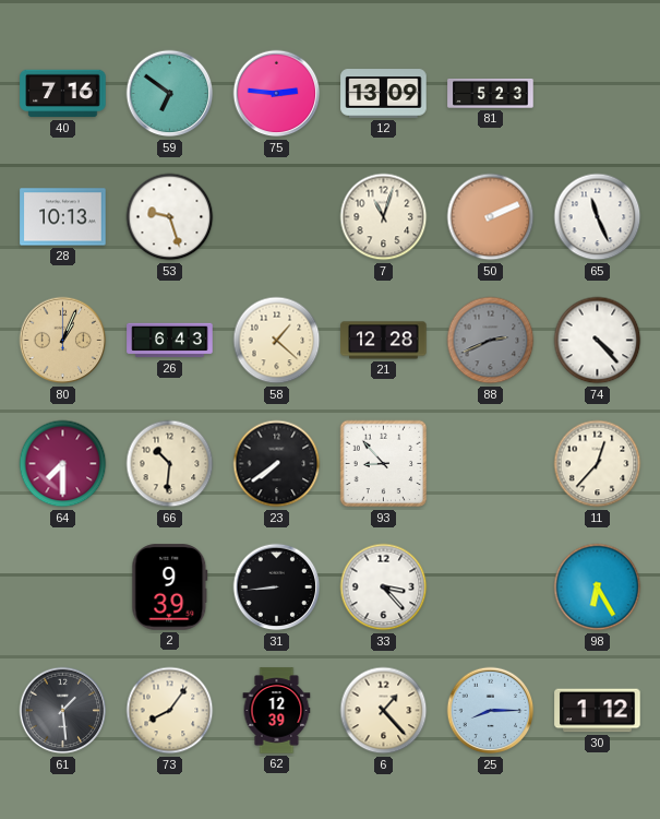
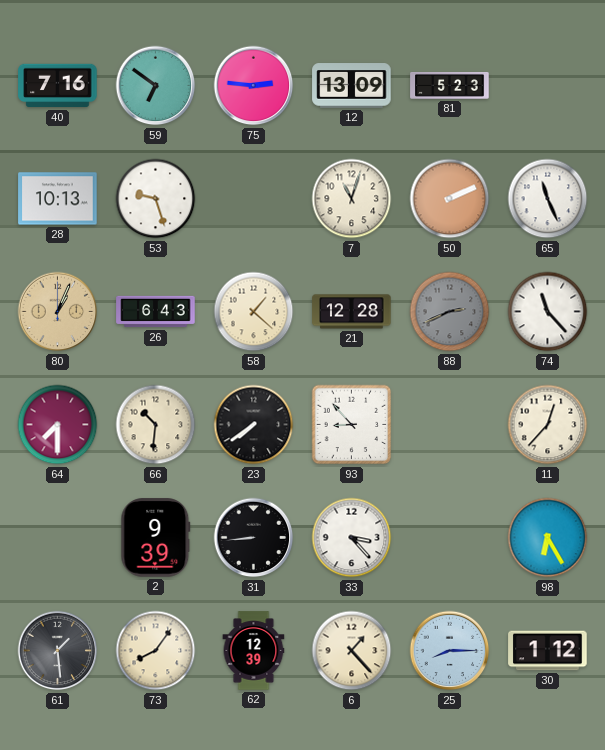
74: 4:23 -> 11:23
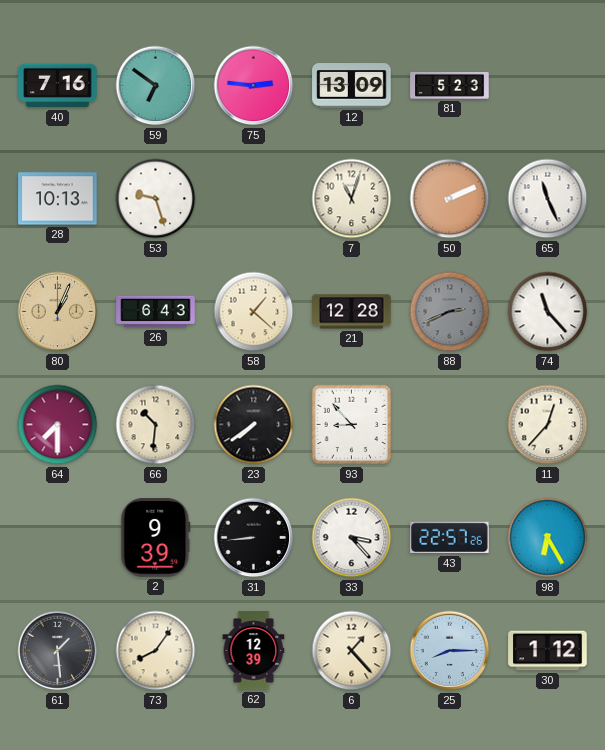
43: none -> 22:57
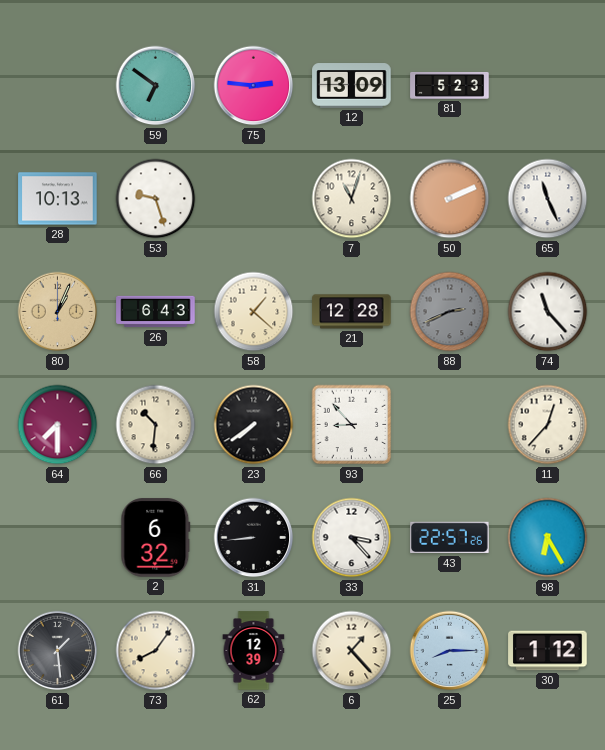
40: 7:16 -> none
2: 9:39 -> 6:32
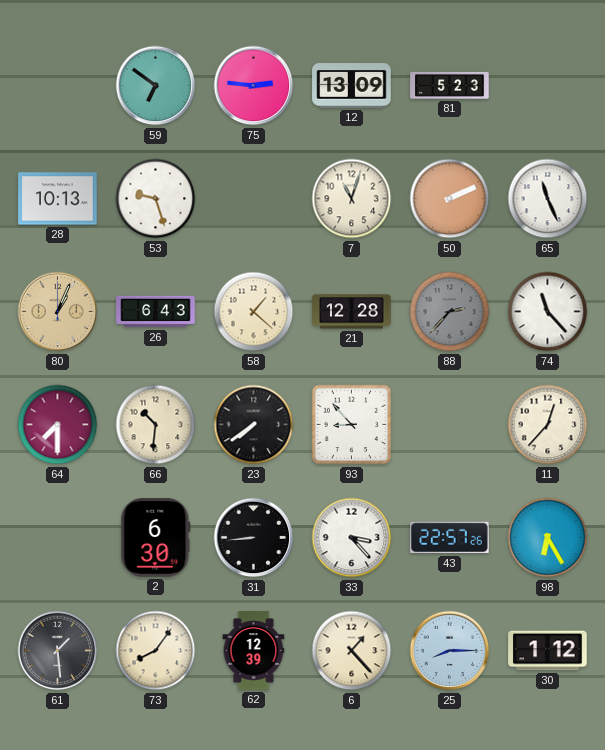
88: 2:41 -> 2:37
2: 6:32 -> 6:30
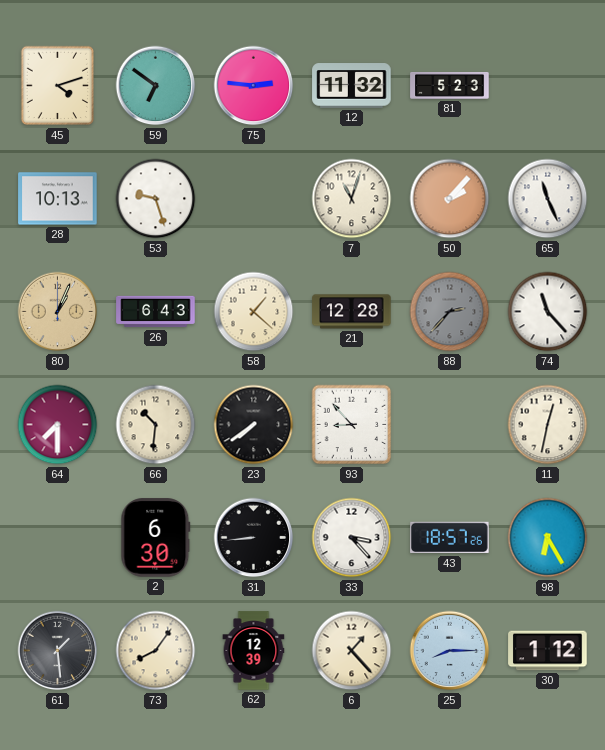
45: none -> 4:12
12: 13:09 -> 11:32
50: 2:11 -> 2:07
11: 12:37 -> 12:32
43: 22:57 -> 18:57
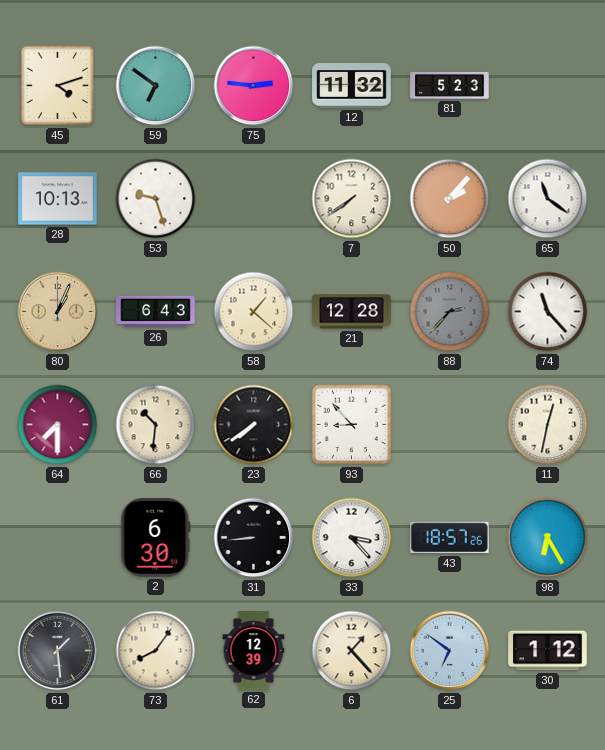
7: 11:03 -> 7:39
65: 11:26 -> 11:21
25: 8:15 -> 6:51
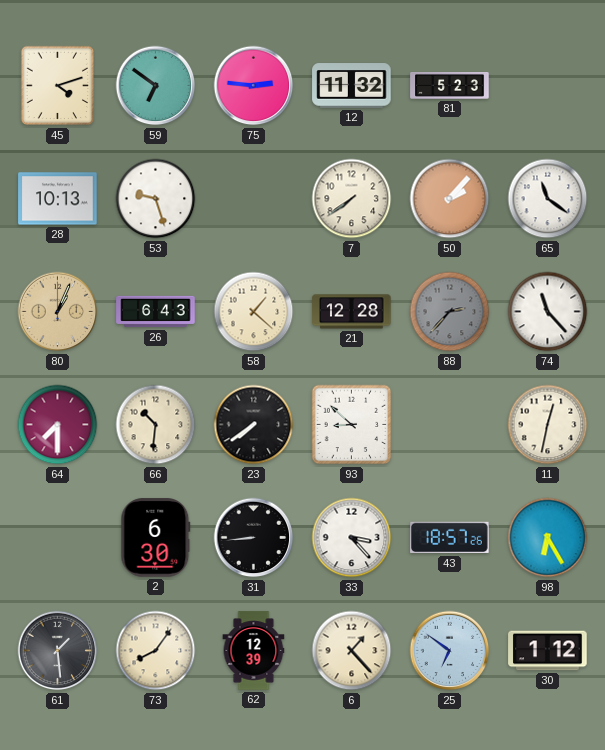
93: 8:53 -> 8:52
